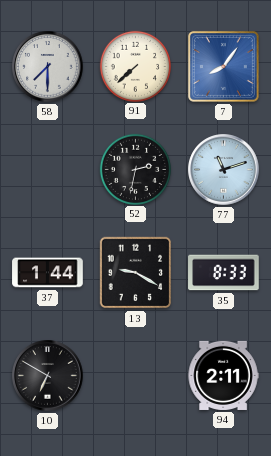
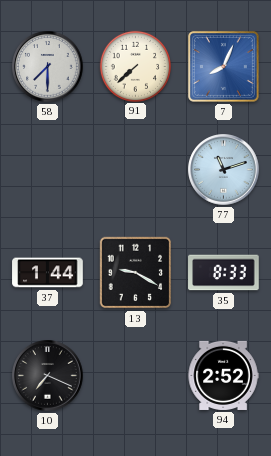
7: 8:06 -> 8:04
52: 2:32 -> none
10: 6:50 -> 7:19
94: 2:11 -> 2:52
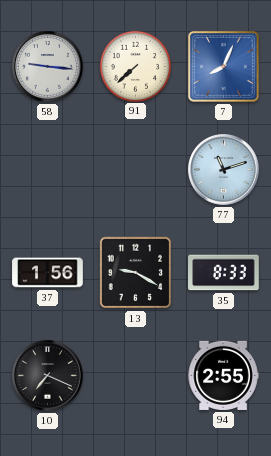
58: 7:30 -> 9:16
37: 1:44 -> 1:56
94: 2:52 -> 2:55
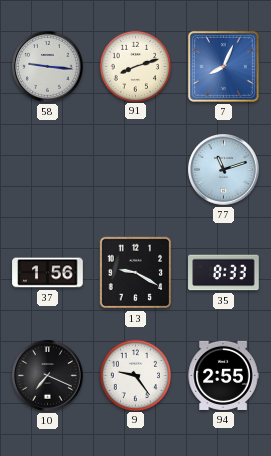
91: 7:38 -> 8:12
9: none -> 9:24
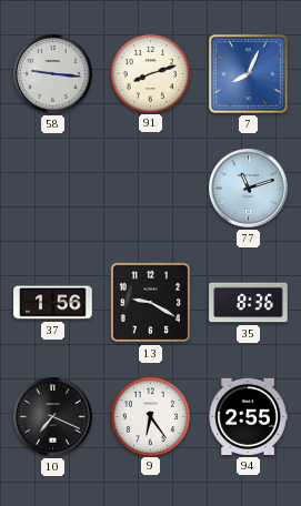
35: 8:33 -> 8:36
9: 9:24 -> 6:24
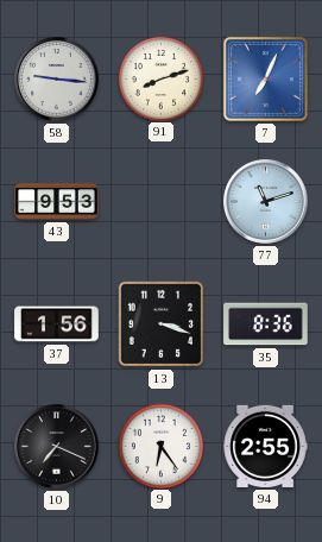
7: 8:04 -> 7:04
43: none -> 9:53
13: 9:20 -> 3:18
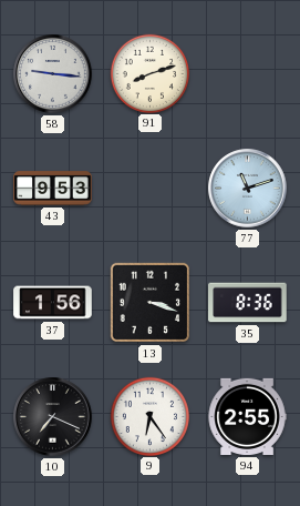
7: 7:04 -> none
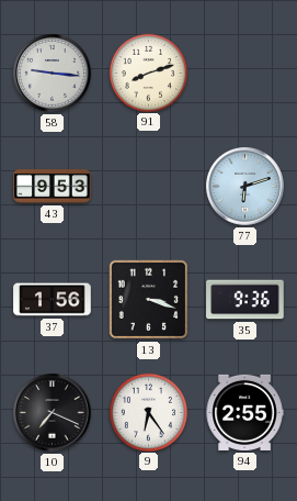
77: 11:12 -> 6:12
35: 8:36 -> 9:36
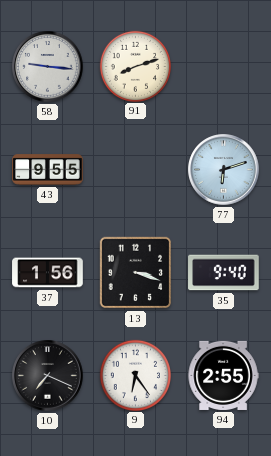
43: 9:53 -> 9:55
35: 9:36 -> 9:40
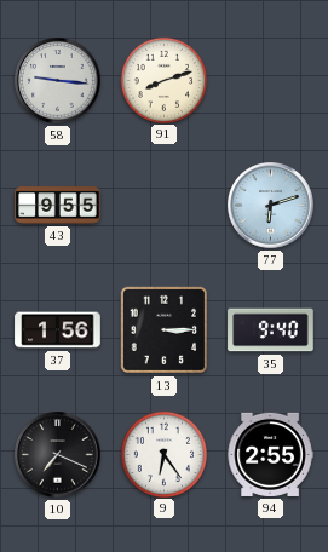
13: 3:18 -> 3:15
